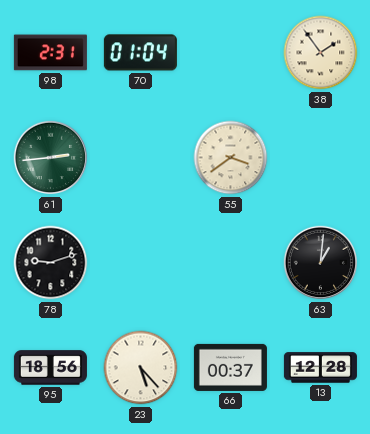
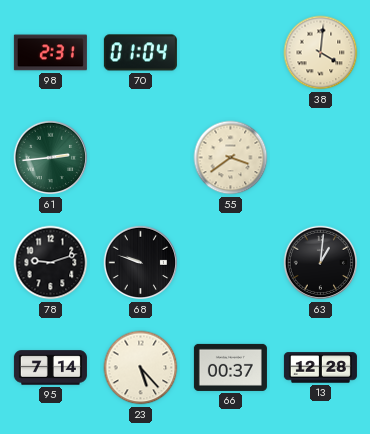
38: 1:54 -> 4:01
68: none -> 9:48
95: 18:56 -> 7:14
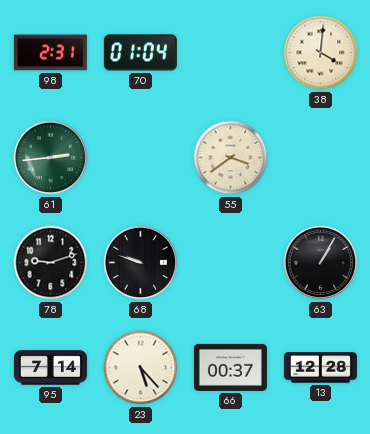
63: 1:01 -> 1:05
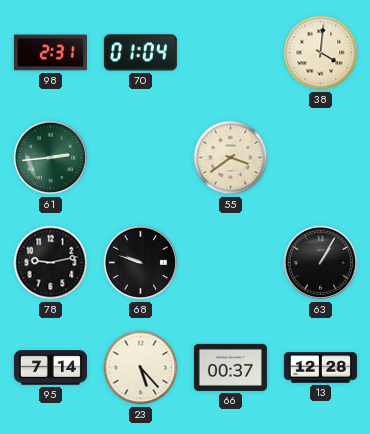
78: 9:12 -> 9:13
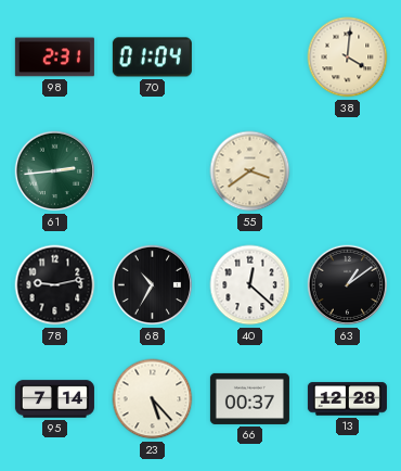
68: 9:48 -> 10:35
40: none -> 12:22
63: 1:05 -> 1:09
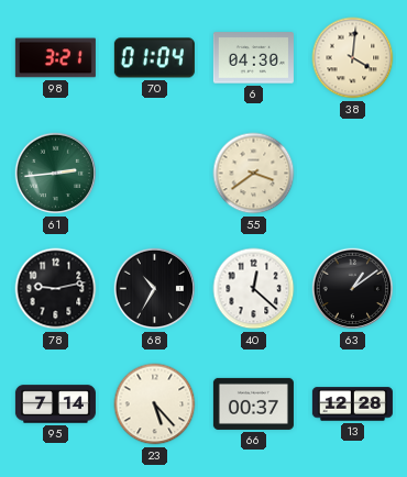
98: 2:31 -> 3:21
6: none -> 04:30
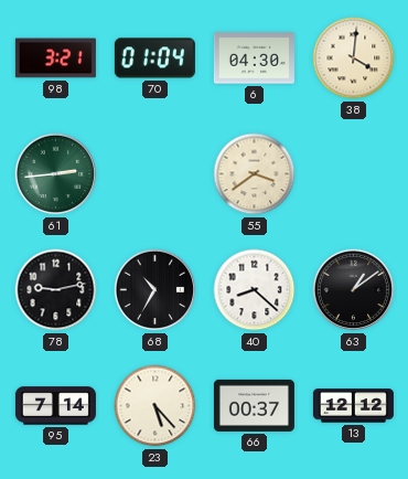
40: 12:22 -> 8:22
13: 12:28 -> 12:12
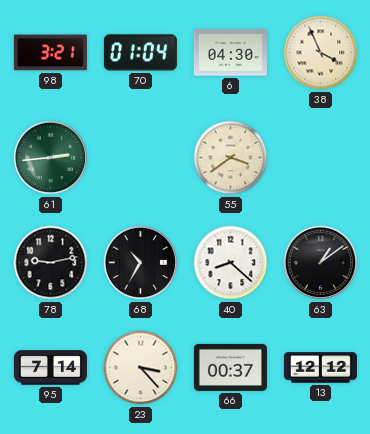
38: 4:01 -> 3:56
23: 5:23 -> 3:23
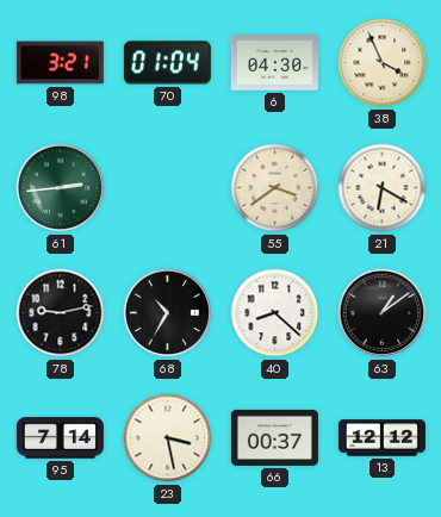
21: none -> 6:20
23: 3:23 -> 3:28
